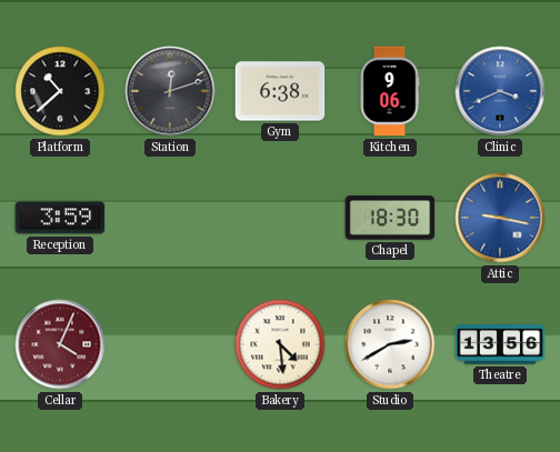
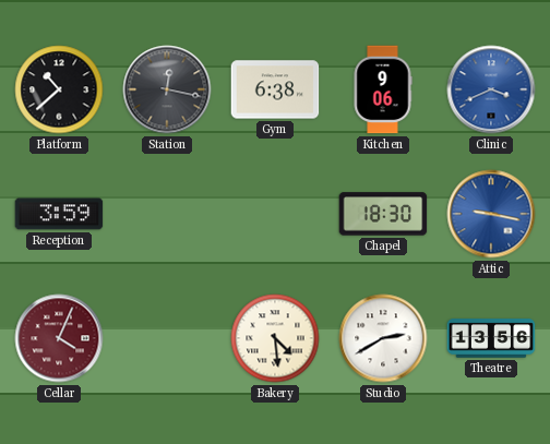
Station: 12:12 -> 12:17
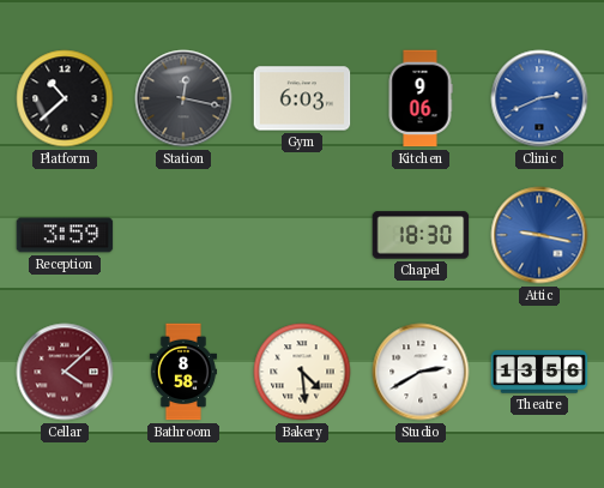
Gym: 6:38 -> 6:03
Clinic: 3:41 -> 2:41
Cellar: 4:04 -> 4:08
Bathroom: none -> 8:58
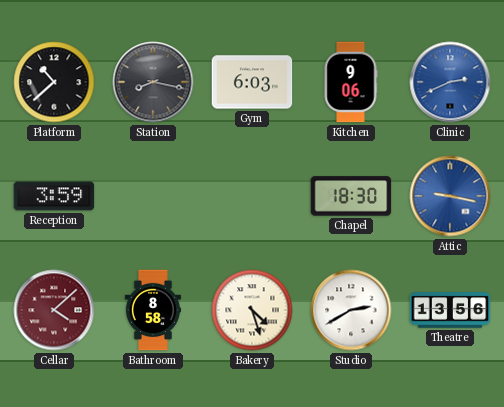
Station: 12:17 -> 8:17
Bakery: 4:29 -> 4:27
